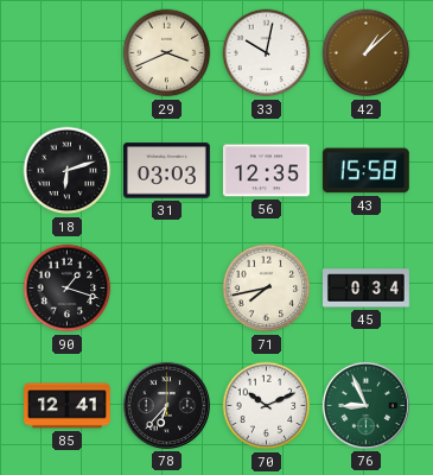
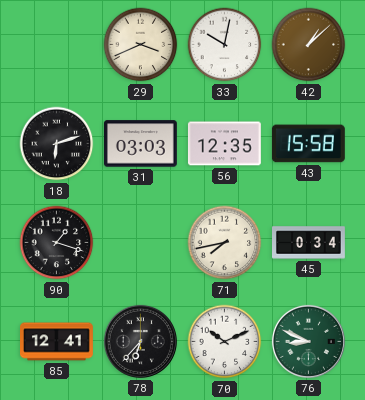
76: 8:56 -> 8:49
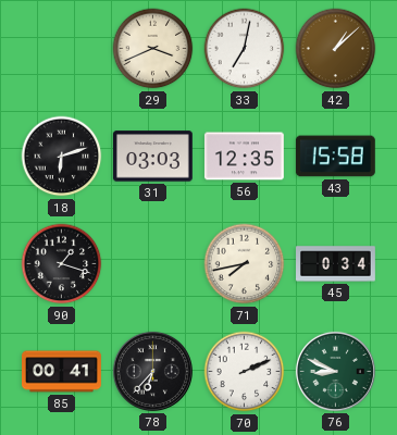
33: 10:02 -> 7:02
85: 12:41 -> 00:41
70: 10:11 -> 2:11
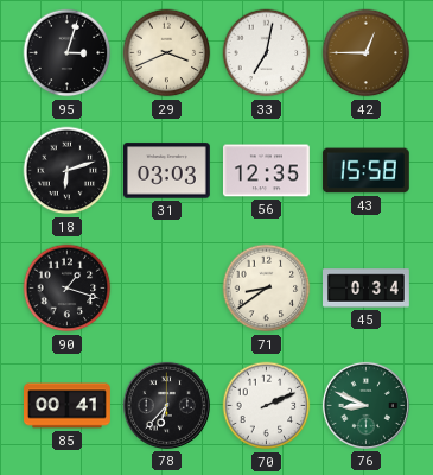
95: none -> 3:03
42: 1:08 -> 12:45
71: 7:43 -> 8:39
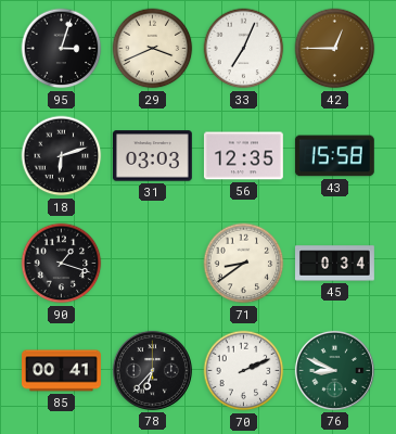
33: 7:02 -> 7:04
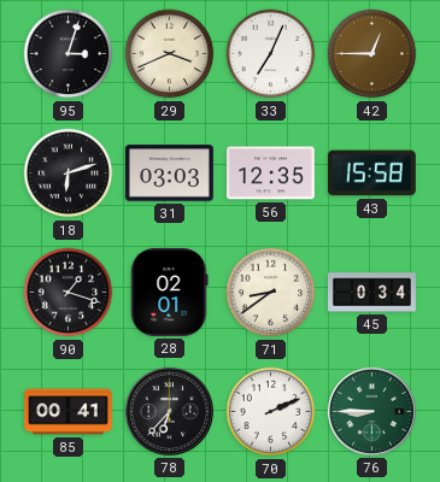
28: none -> 02:01
76: 8:49 -> 8:45
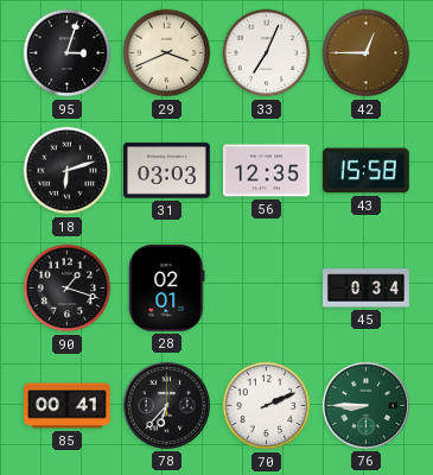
71: 8:39 -> none
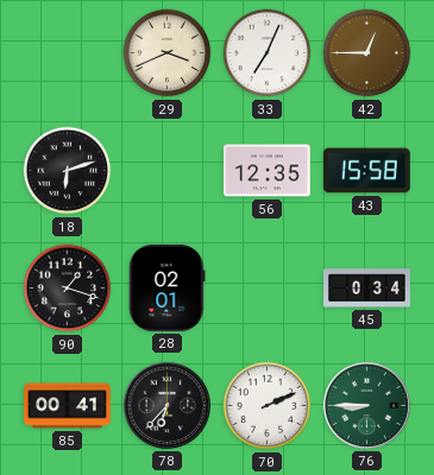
95: 3:03 -> none
31: 03:03 -> none
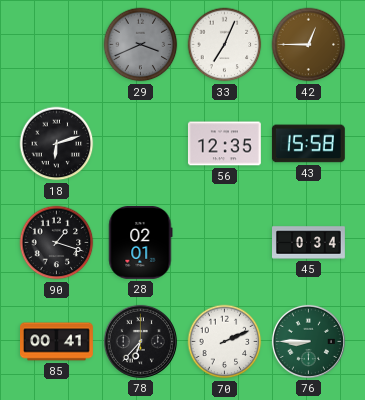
29 dial: cream -> grey
